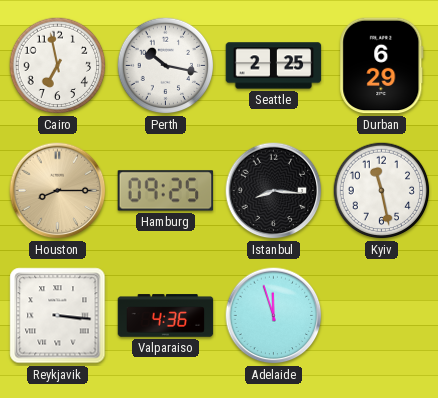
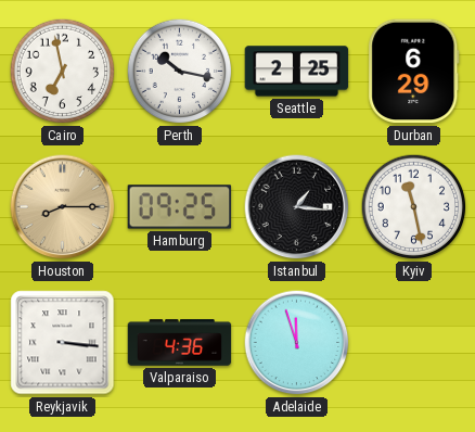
Istanbul: 8:16 -> 1:16
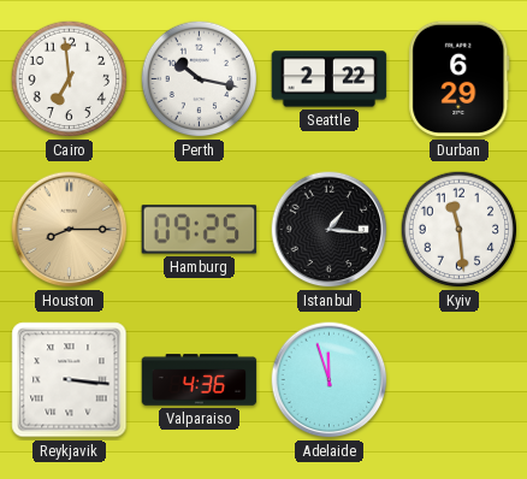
Cairo: 6:58 -> 6:59
Seattle: 2:25 -> 2:22
Kyiv: 11:28 -> 11:29
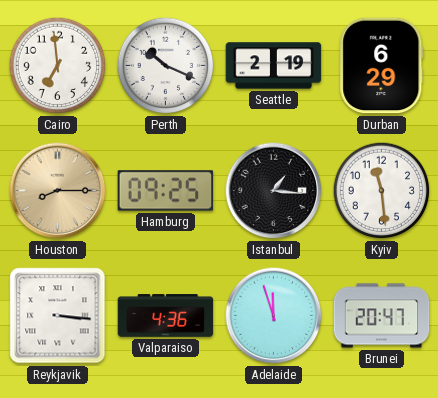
Perth: 10:17 -> 10:19
Seattle: 2:22 -> 2:19
Brunei: none -> 20:47
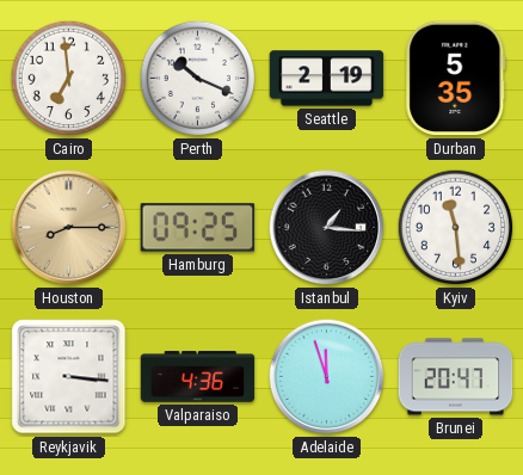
Durban: 6:29 -> 5:35
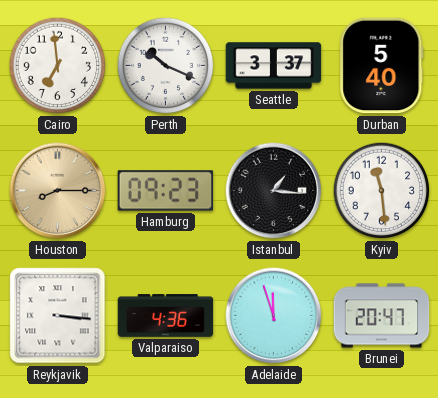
Seattle: 2:19 -> 3:37
Durban: 5:35 -> 5:40
Hamburg: 09:25 -> 09:23
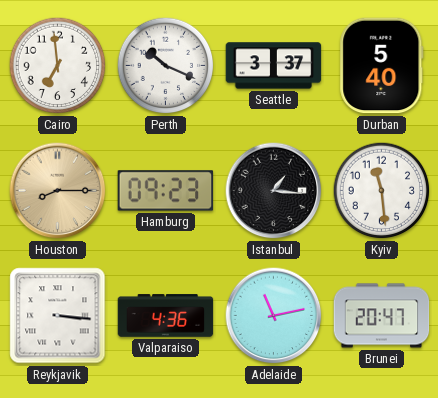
Adelaide: 11:57 -> 11:13
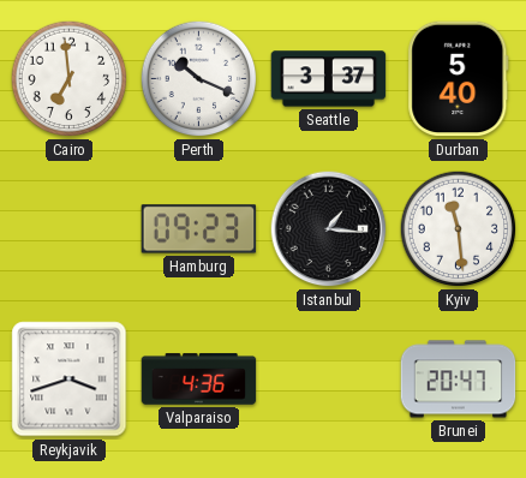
Houston: 8:15 -> none
Reykjavik: 3:16 -> 3:42
Adelaide: 11:13 -> none
